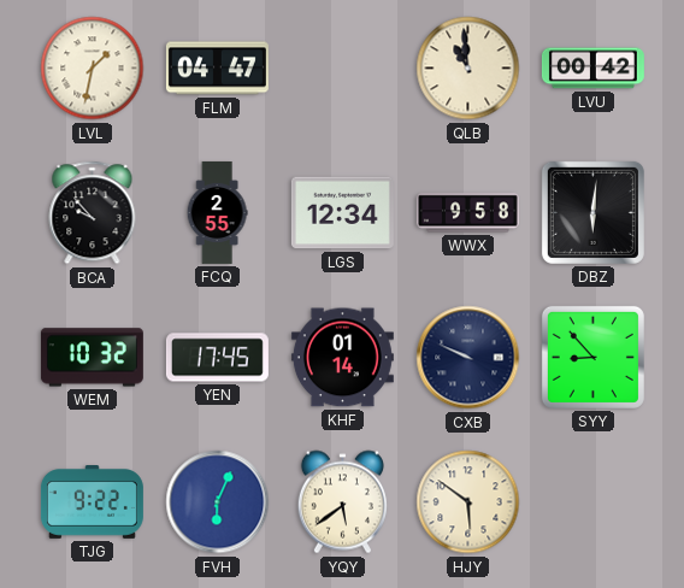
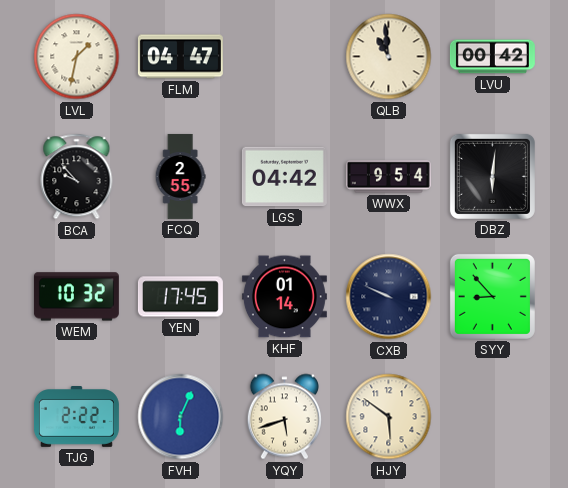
LGS: 12:34 -> 04:42
WWX: 9:58 -> 9:54
TJG: 9:22 -> 2:22
YQY: 5:39 -> 5:42
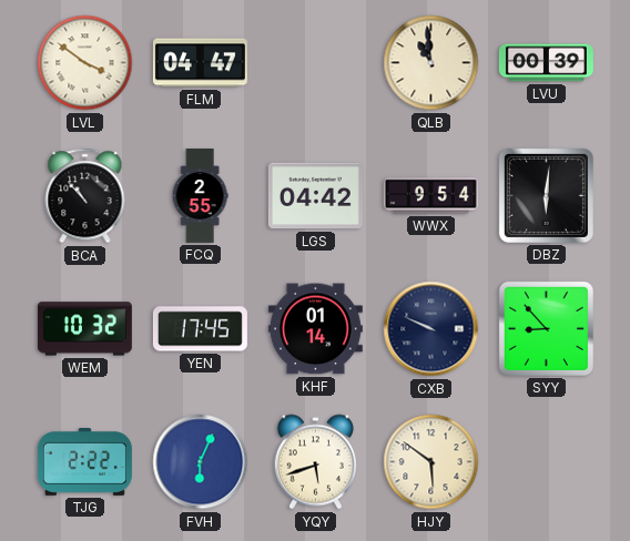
LVL: 1:32 -> 3:51
LVU: 00:42 -> 00:39
BCA: 9:53 -> 10:53
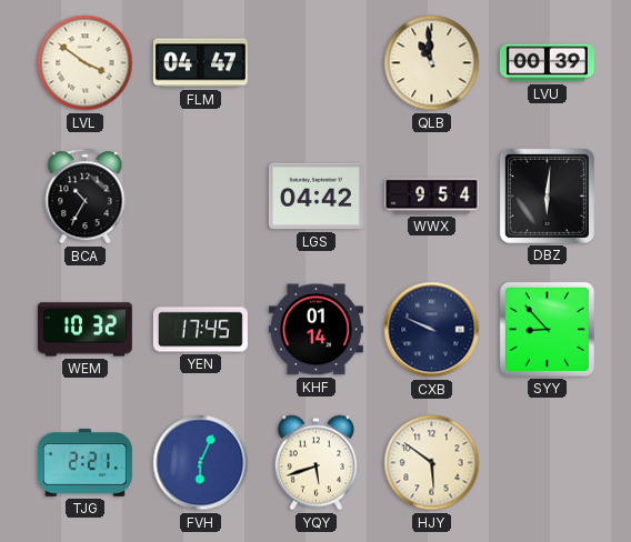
BCA: 10:53 -> 10:35
FCQ: 2:55 -> none
TJG: 2:22 -> 2:21
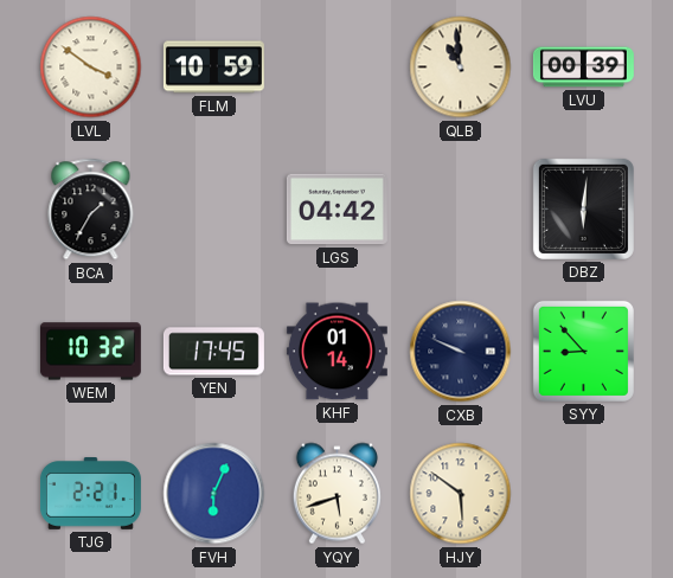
FLM: 04:47 -> 10:59
BCA: 10:35 -> 1:35
WWX: 9:54 -> none
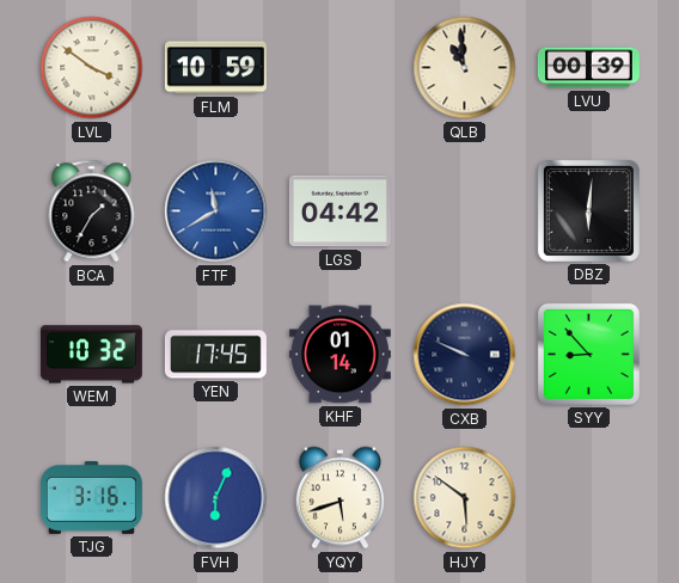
FTF: none -> 11:40
TJG: 2:21 -> 3:16
